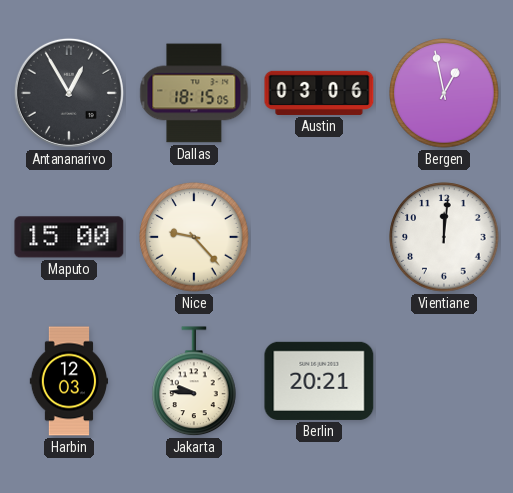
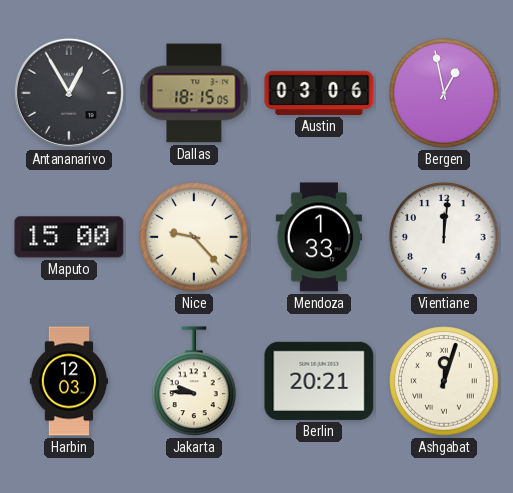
Mendoza: none -> 1:33
Ashgabat: none -> 12:03
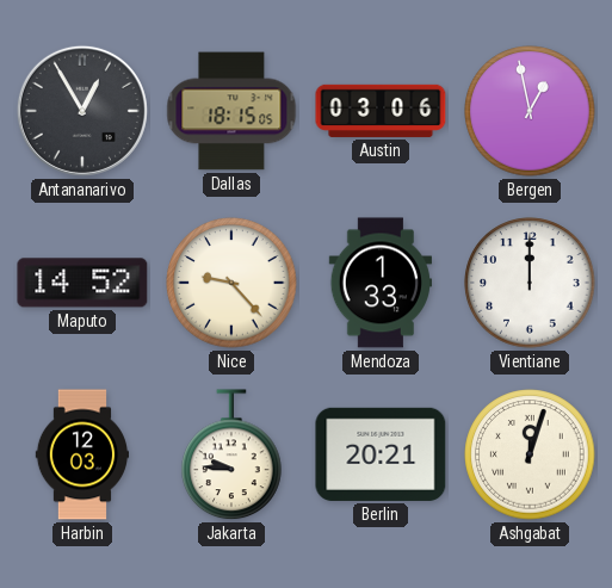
Maputo: 15:00 -> 14:52
Vientiane: 12:01 -> 12:00
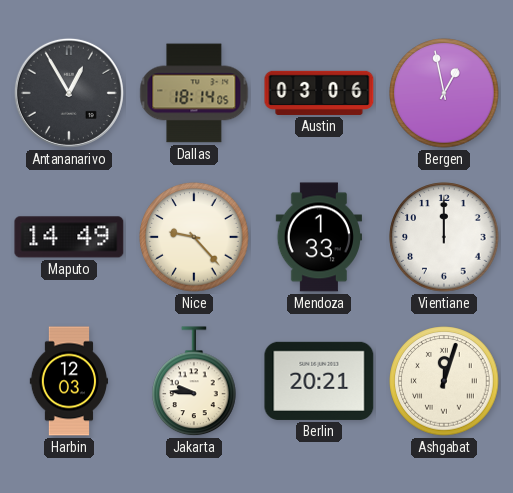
Dallas: 18:15 -> 18:14
Maputo: 14:52 -> 14:49
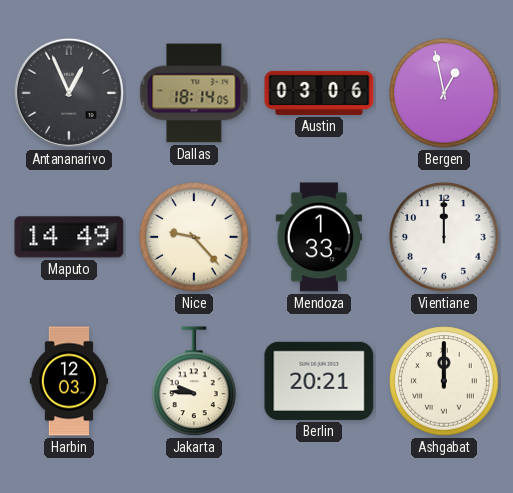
Antananarivo: 12:55 -> 12:56
Ashgabat: 12:03 -> 12:00
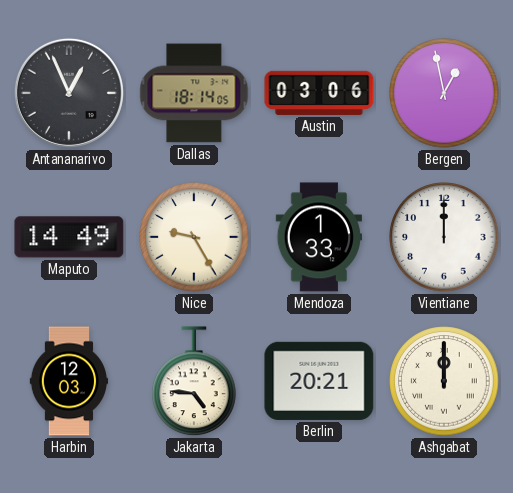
Nice: 9:23 -> 9:25
Jakarta: 9:46 -> 4:46
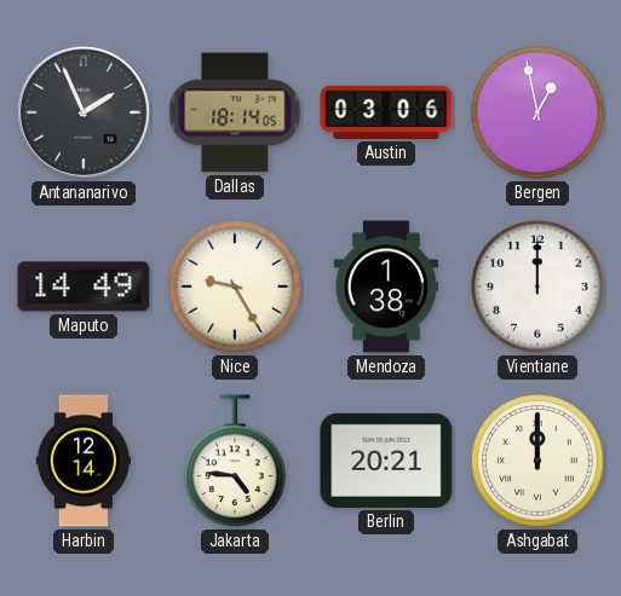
Antananarivo: 12:56 -> 1:56
Mendoza: 1:33 -> 1:38
Harbin: 12:03 -> 12:14
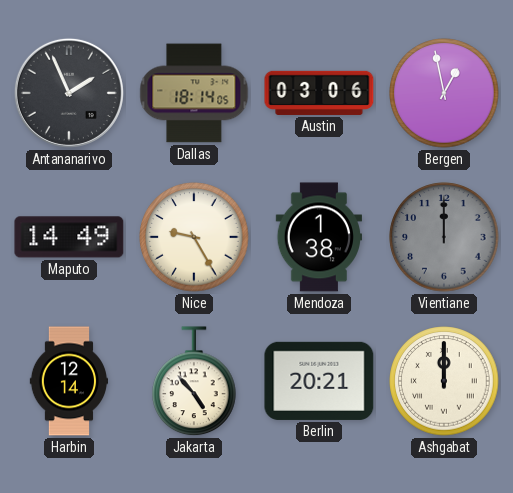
Vientiane dial: white -> grey
Jakarta: 4:46 -> 4:53
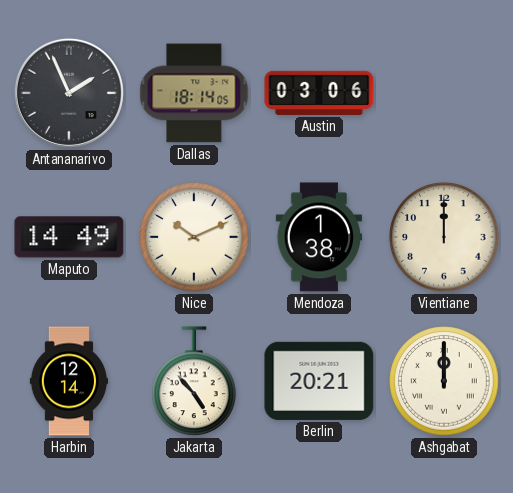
Bergen: 12:58 -> none
Nice: 9:25 -> 10:11
Vientiane dial: grey -> cream
